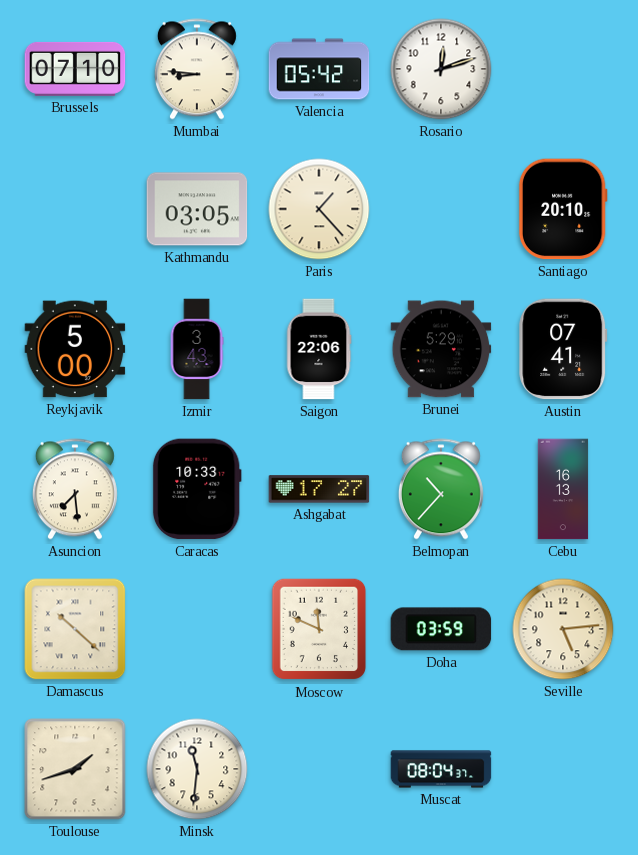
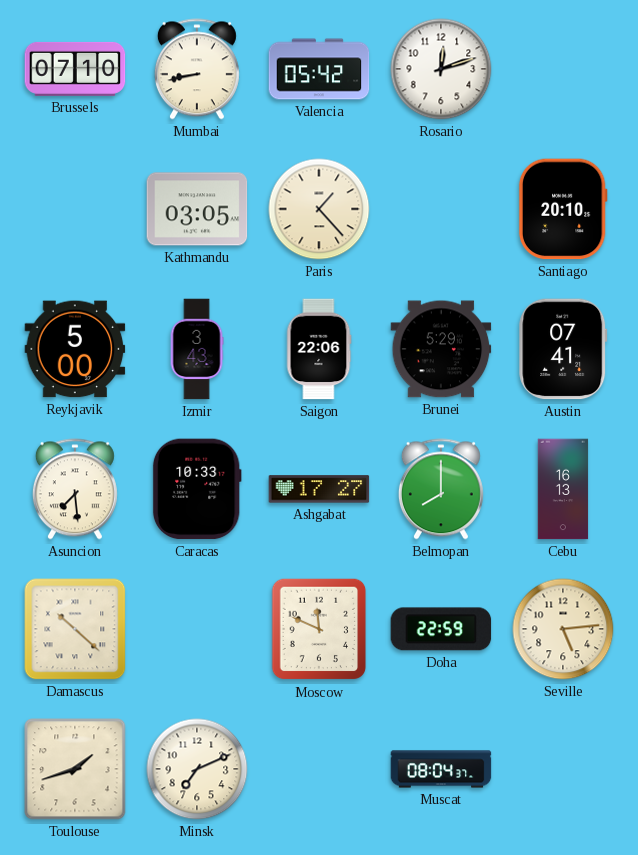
Mumbai: 8:46 -> 8:43
Belmopan: 10:37 -> 8:00
Doha: 03:59 -> 22:59
Minsk: 11:31 -> 7:11
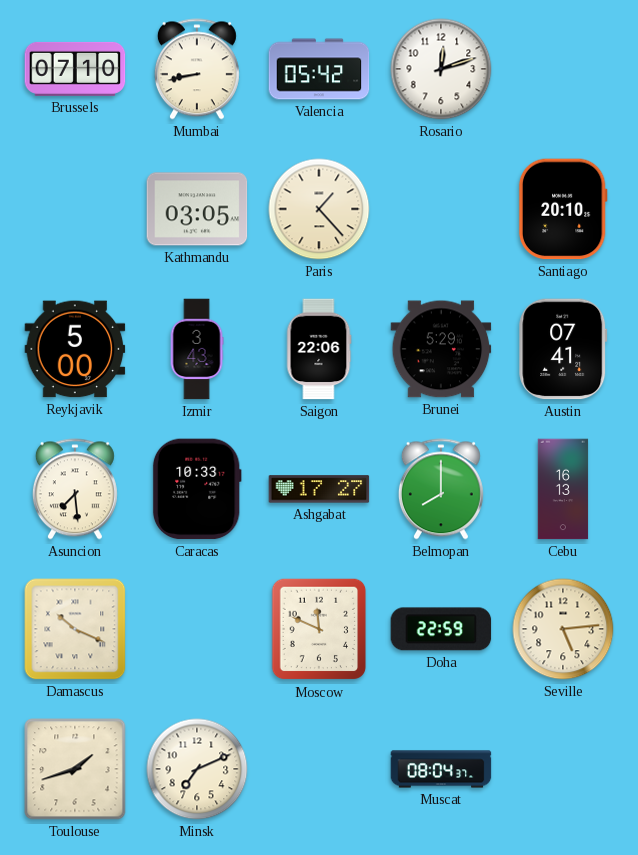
Damascus: 10:22 -> 10:19
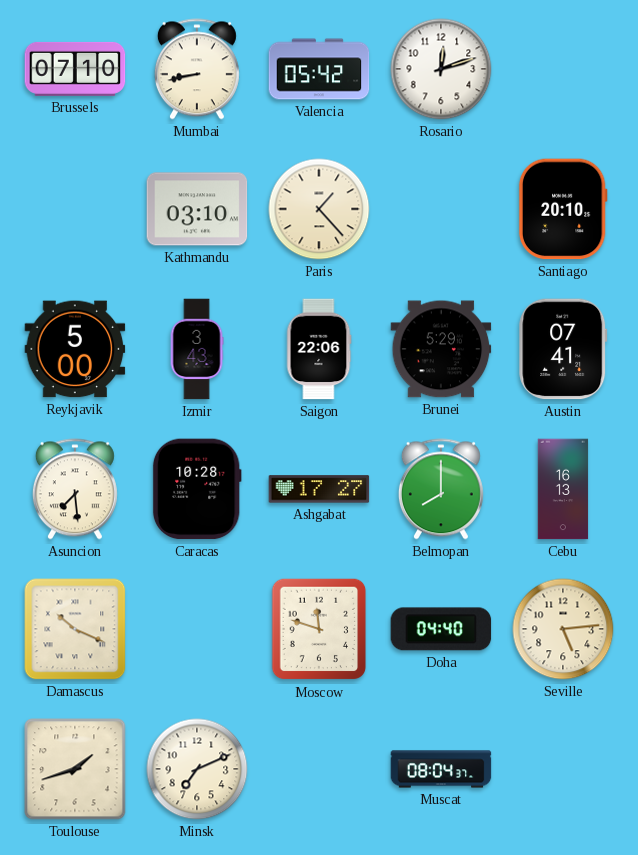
Kathmandu: 03:05 -> 03:10
Caracas: 10:33 -> 10:28
Moscow: 11:49 -> 11:48
Doha: 22:59 -> 04:40
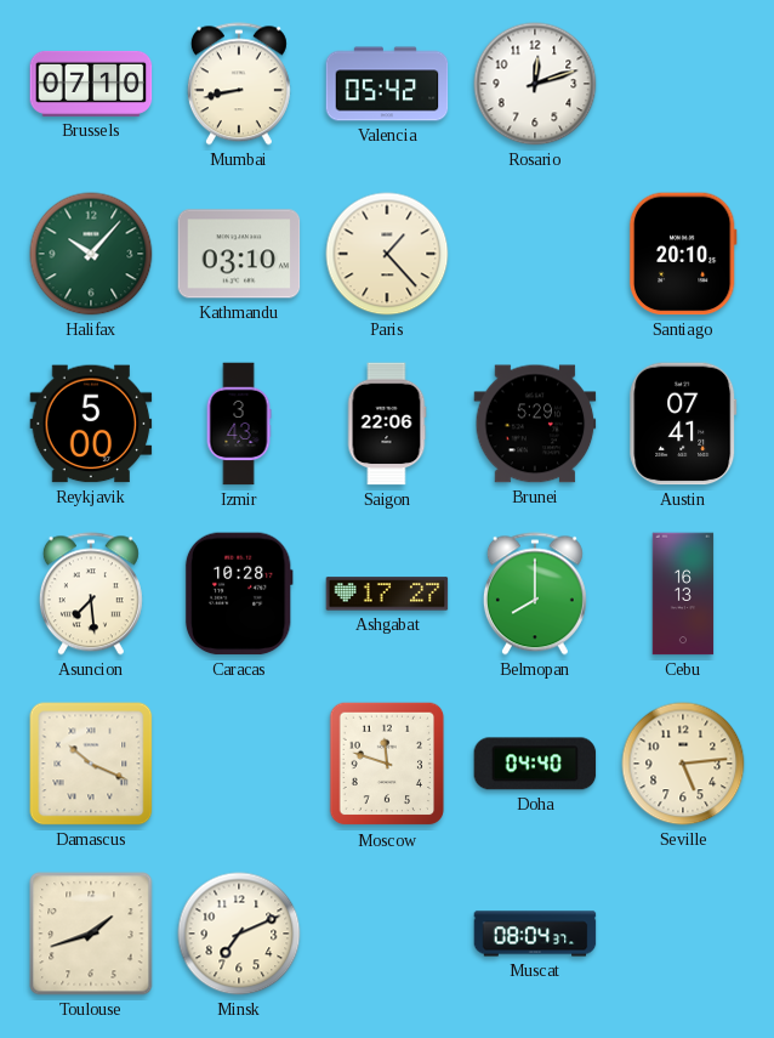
Halifax: none -> 10:07
